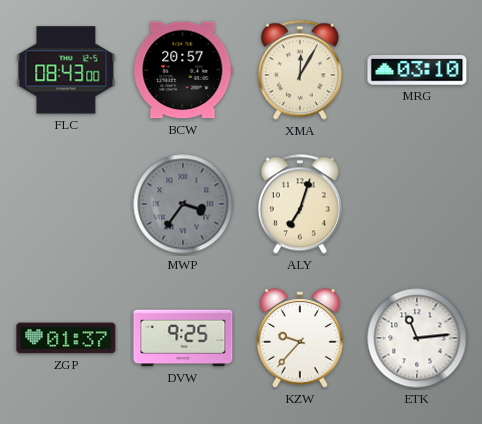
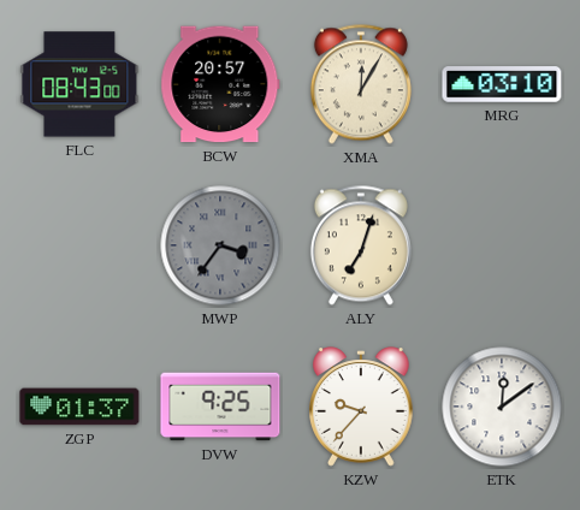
ETK: 11:14 -> 12:09
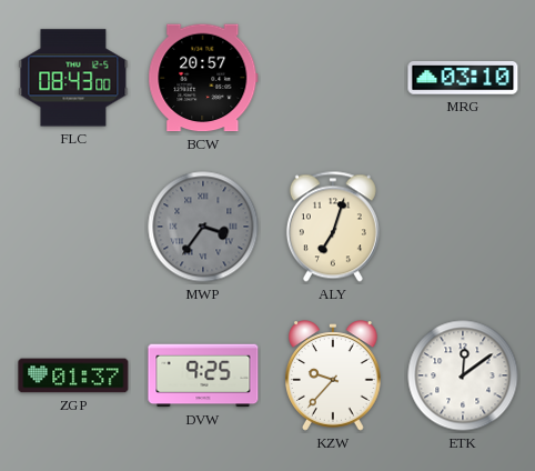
XMA: 12:05 -> none
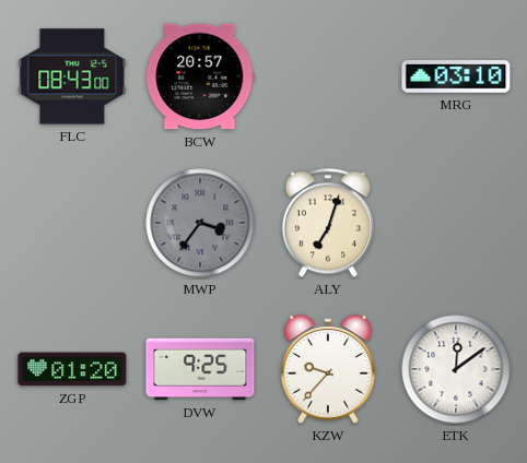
ZGP: 01:37 -> 01:20
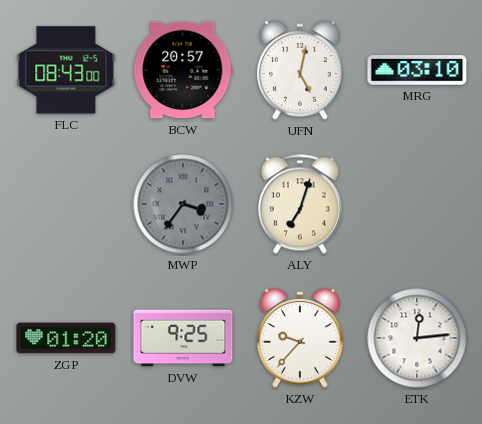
UFN: none -> 5:02
ETK: 12:09 -> 12:14
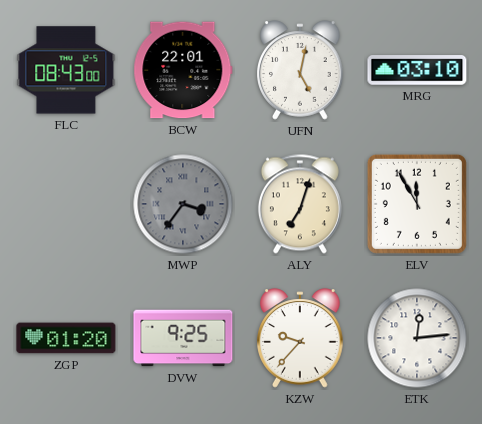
BCW: 20:57 -> 22:01
ELV: none -> 11:55
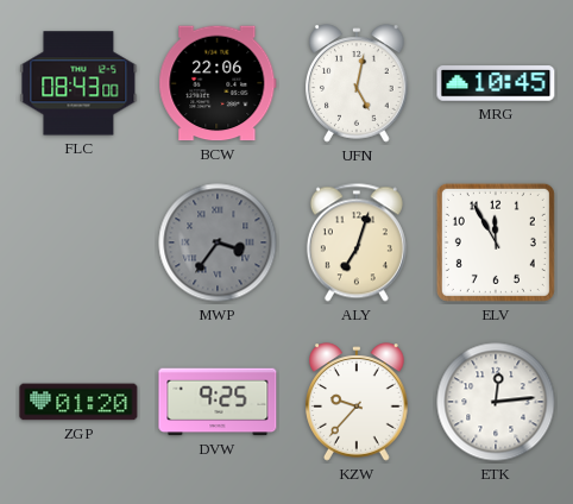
BCW: 22:01 -> 22:06
MRG: 03:10 -> 10:45
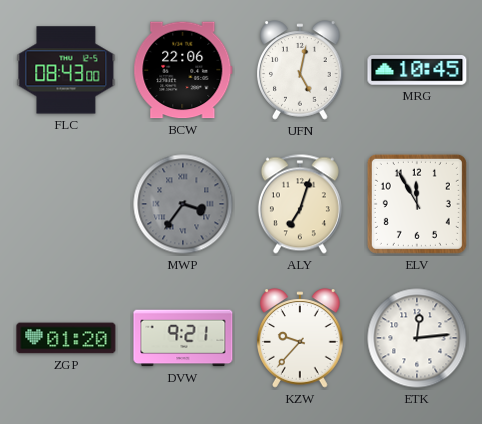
DVW: 9:25 -> 9:21
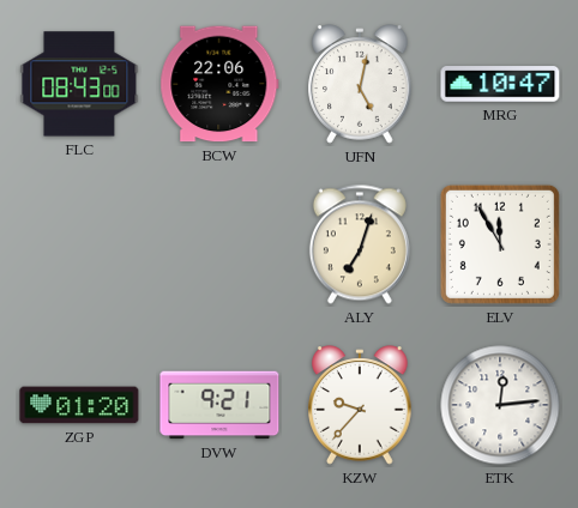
MRG: 10:45 -> 10:47
MWP: 3:36 -> none
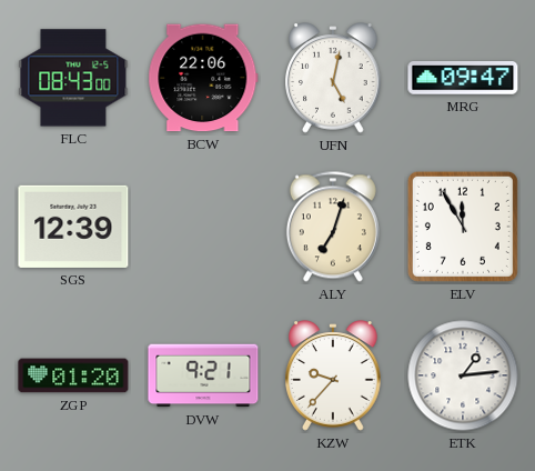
MRG: 10:47 -> 09:47
SGS: none -> 12:39
ETK: 12:14 -> 1:14
